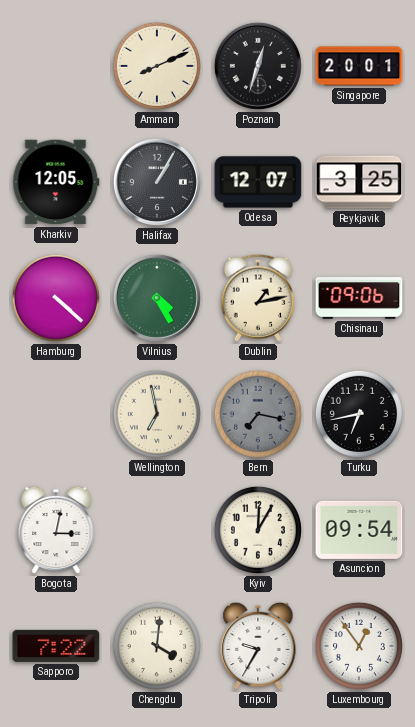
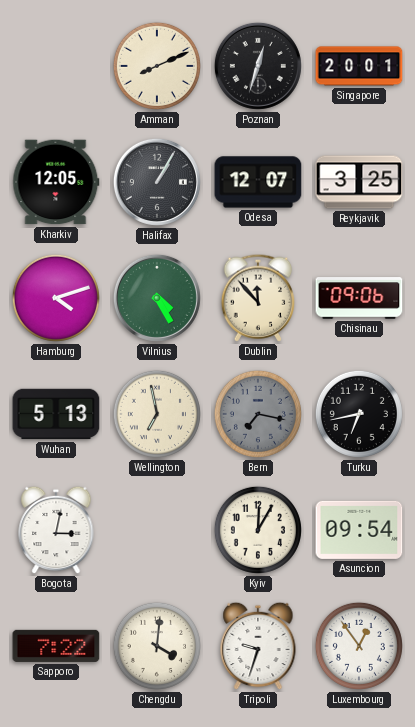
Hamburg: 4:22 -> 4:12
Dublin: 1:13 -> 11:53
Wuhan: none -> 5:13
Tripoli: 9:35 -> 9:33
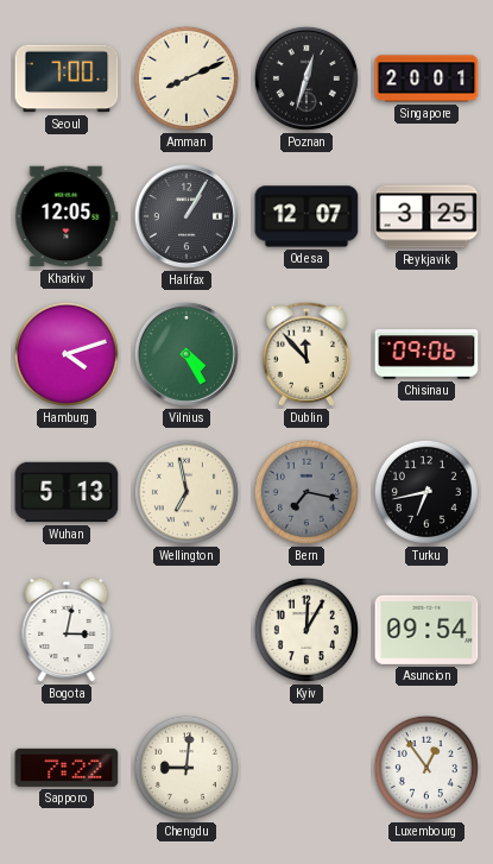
Seoul: none -> 7:00
Chengdu: 4:01 -> 9:01
Tripoli: 9:33 -> none
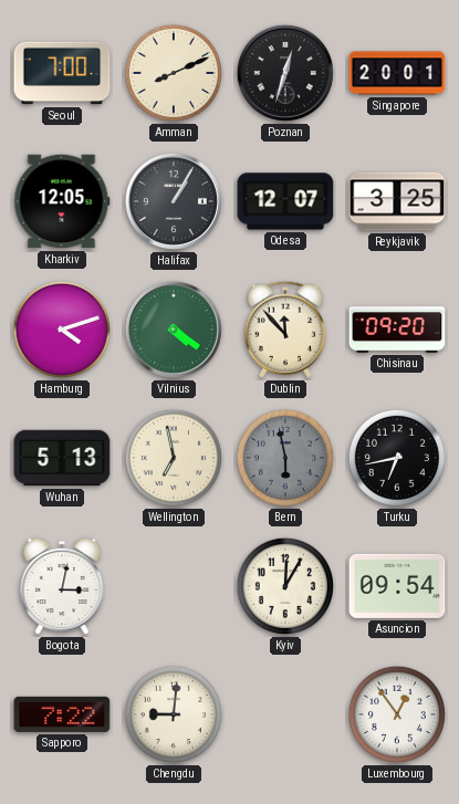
Vilnius: 4:25 -> 4:21
Chisinau: 09:06 -> 09:20
Bern: 7:17 -> 5:58
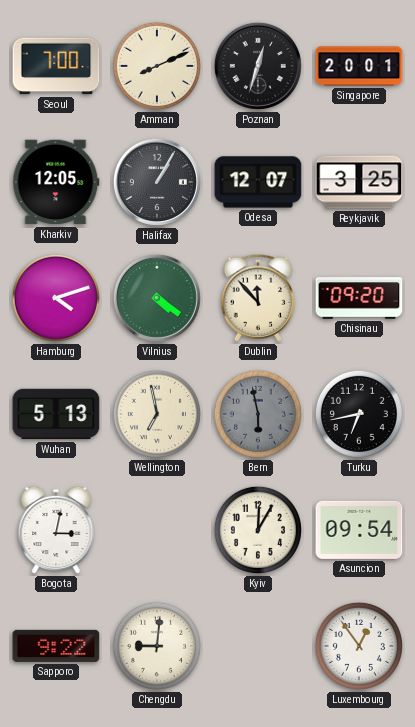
Sapporo: 7:22 -> 9:22
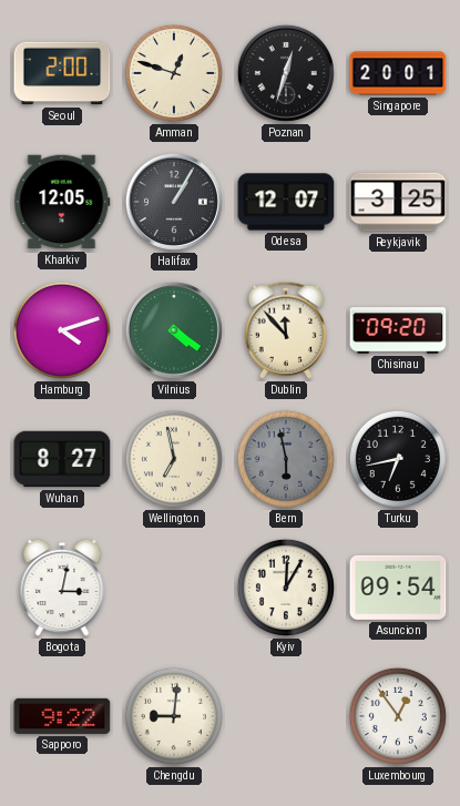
Seoul: 7:00 -> 2:00
Amman: 8:11 -> 12:48
Wuhan: 5:13 -> 8:27
